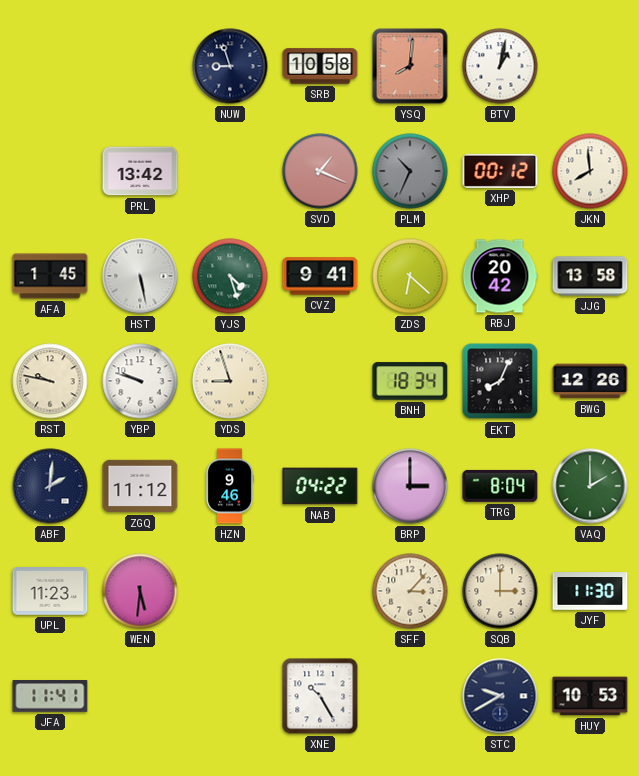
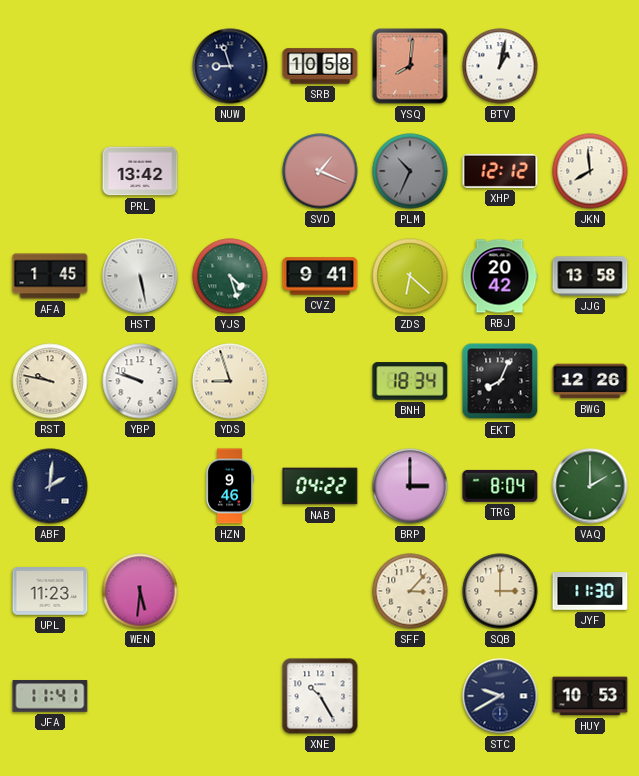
XHP: 00:12 -> 12:12
ZGQ: 11:12 -> none
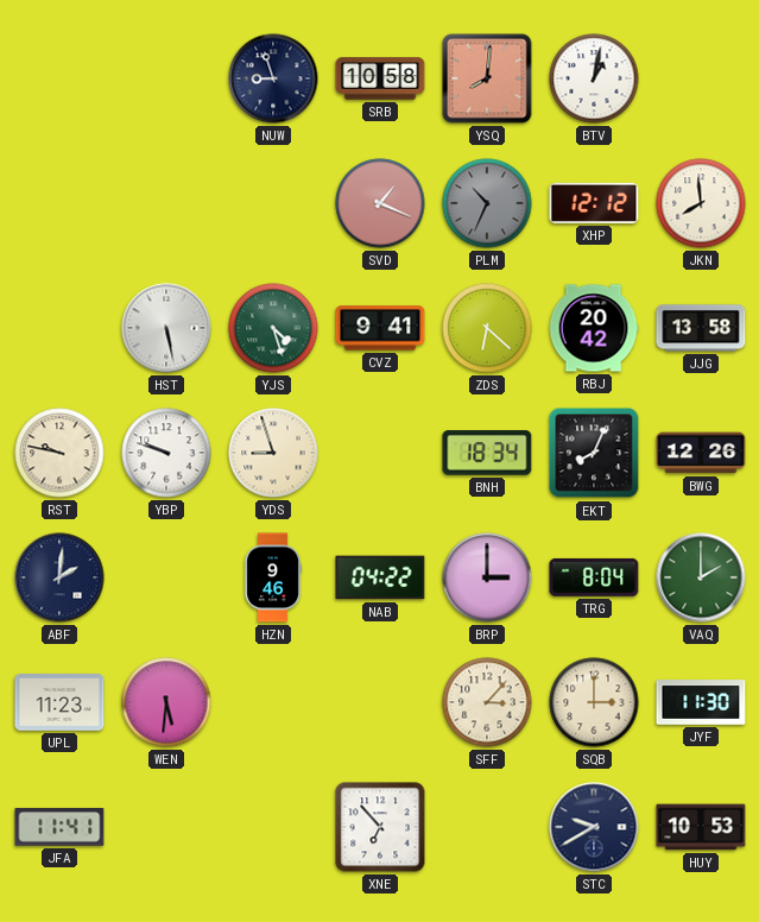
PRL: 13:42 -> none
AFA: 1:45 -> none
XNE: 10:25 -> 6:53
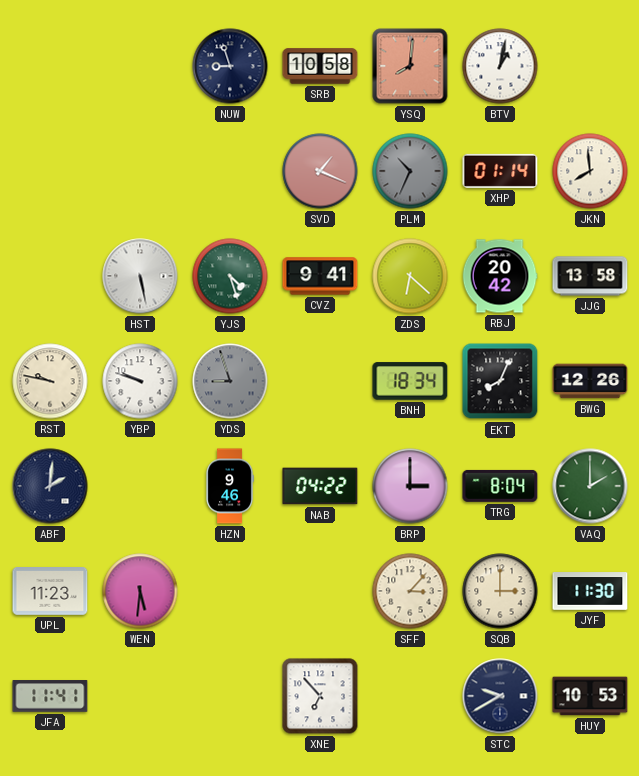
XHP: 12:12 -> 01:14
YDS dial: cream -> grey
